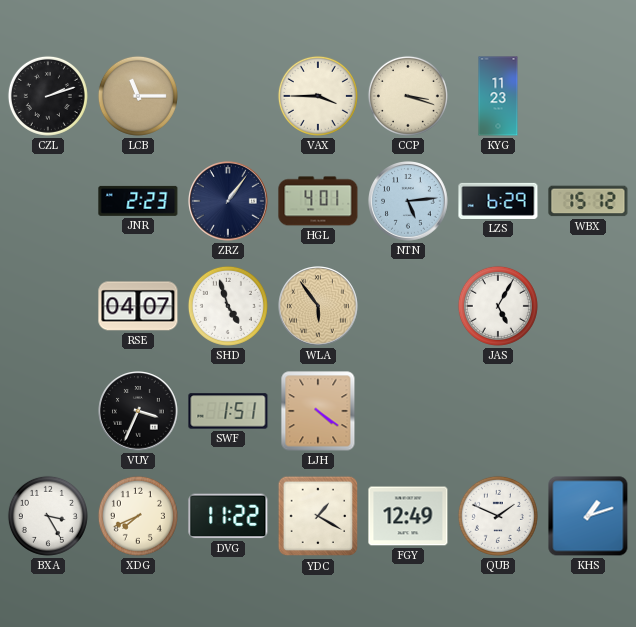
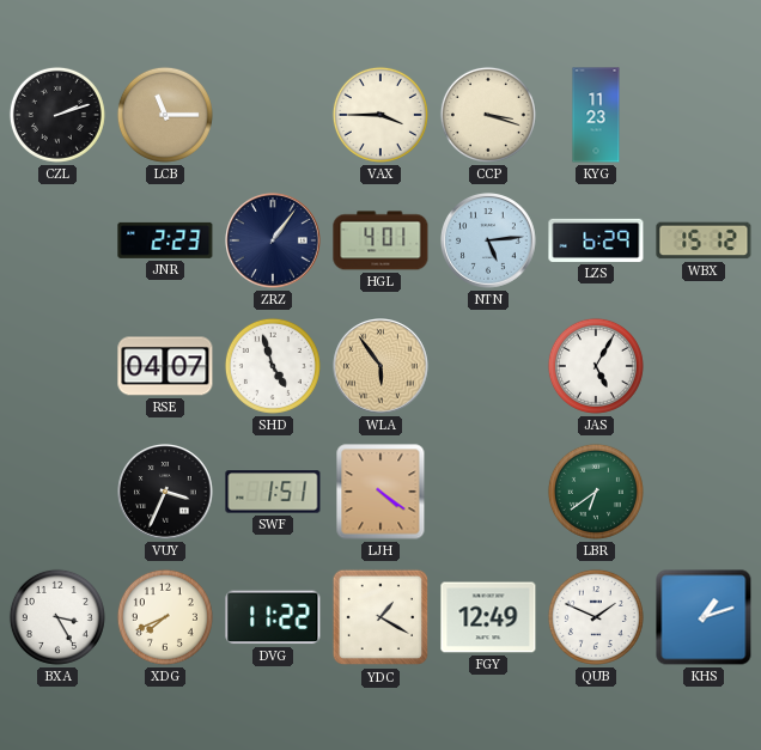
LBR: none -> 6:39
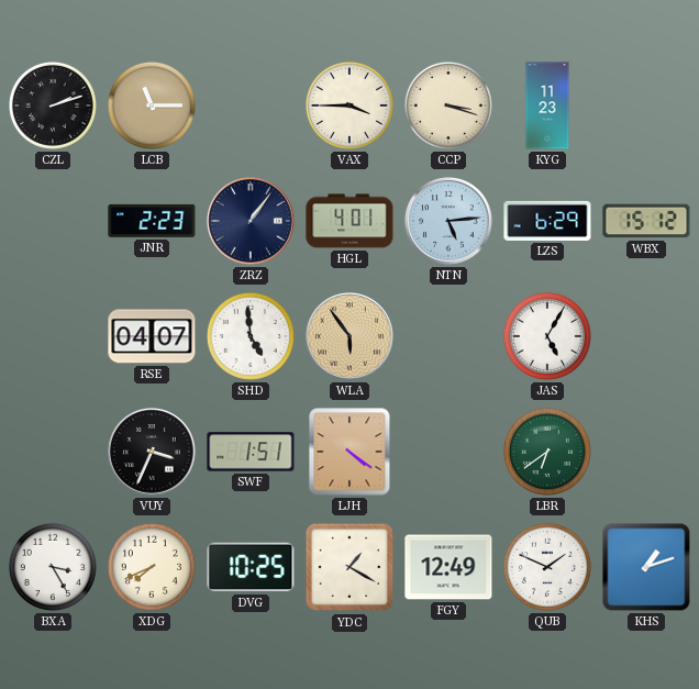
SHD: 4:57 -> 4:59
DVG: 11:22 -> 10:25
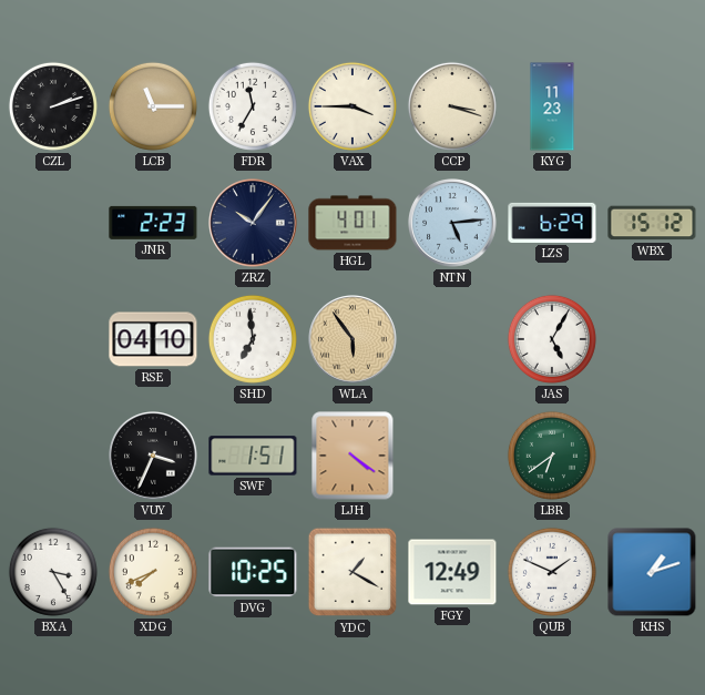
FDR: none -> 11:35
ZRZ: 1:06 -> 10:06
RSE: 04:07 -> 04:10
SHD: 4:59 -> 6:59
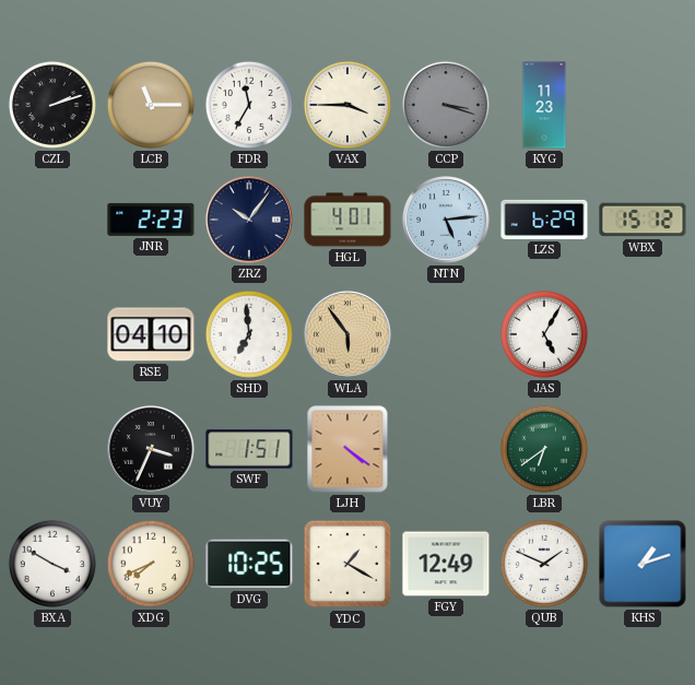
CCP dial: cream -> grey
BXA: 3:25 -> 3:50
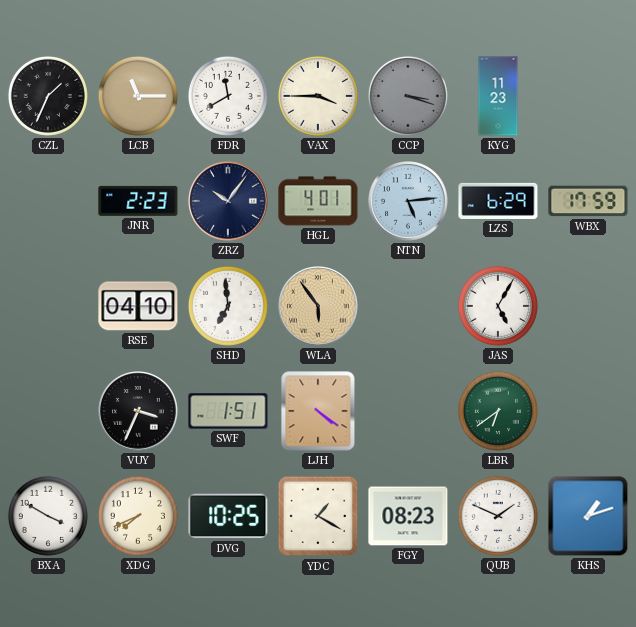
CZL: 2:12 -> 1:34
FDR: 11:35 -> 11:40
WBX: 15:12 -> 17:59
FGY: 12:49 -> 08:23
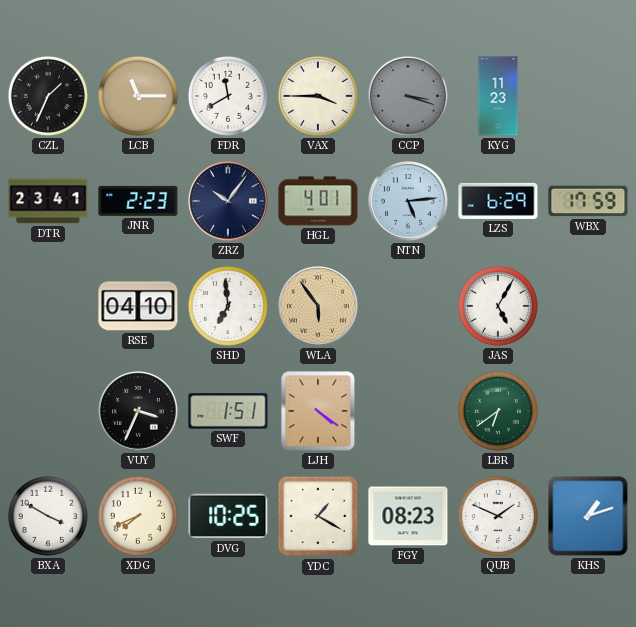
DTR: none -> 23:41
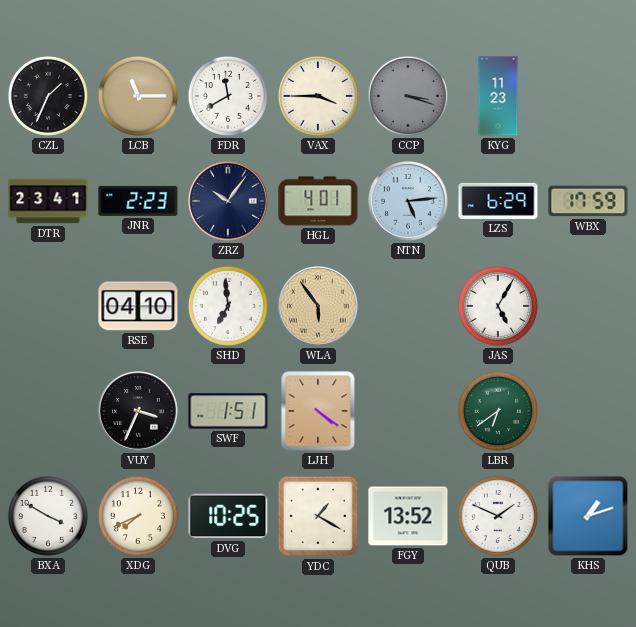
FGY: 08:23 -> 13:52
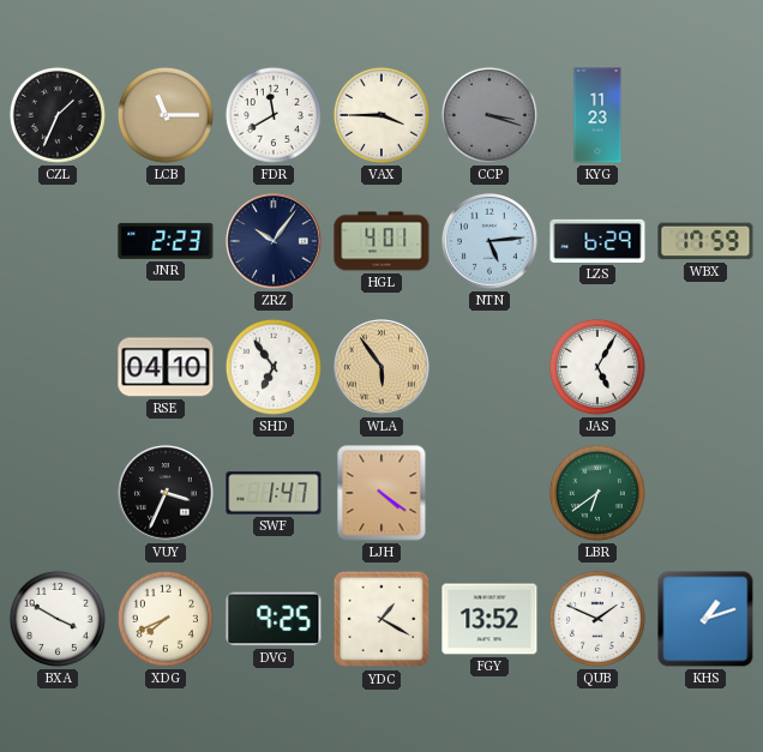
DTR: 23:41 -> none
SHD: 6:59 -> 6:54
SWF: 1:51 -> 1:47
DVG: 10:25 -> 9:25
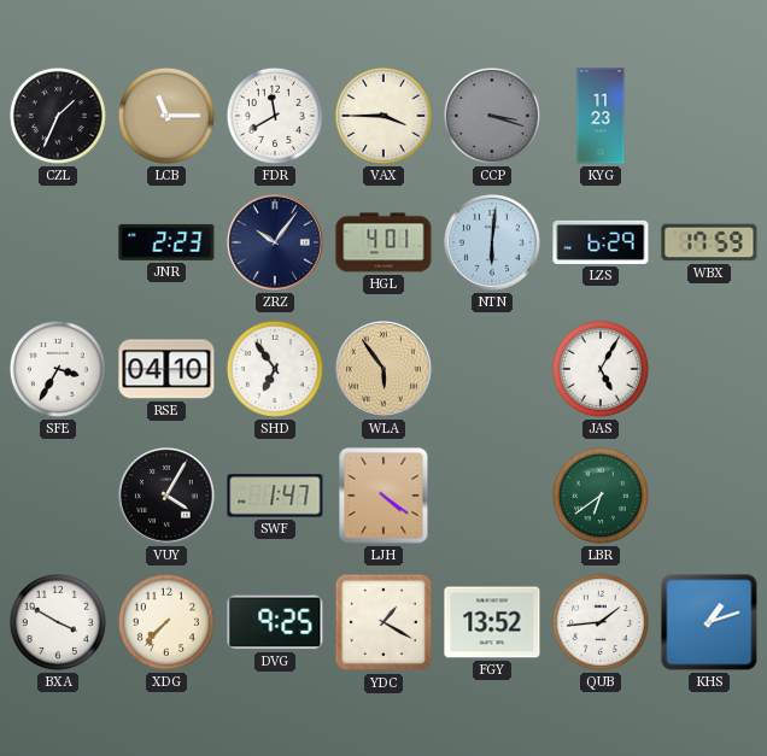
NTN: 5:14 -> 6:01
SFE: none -> 3:35
VUY: 3:34 -> 4:05
XDG: 7:41 -> 7:37
QUB: 1:49 -> 1:44
